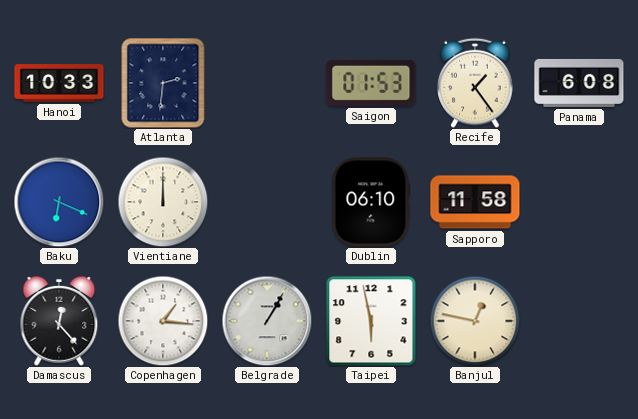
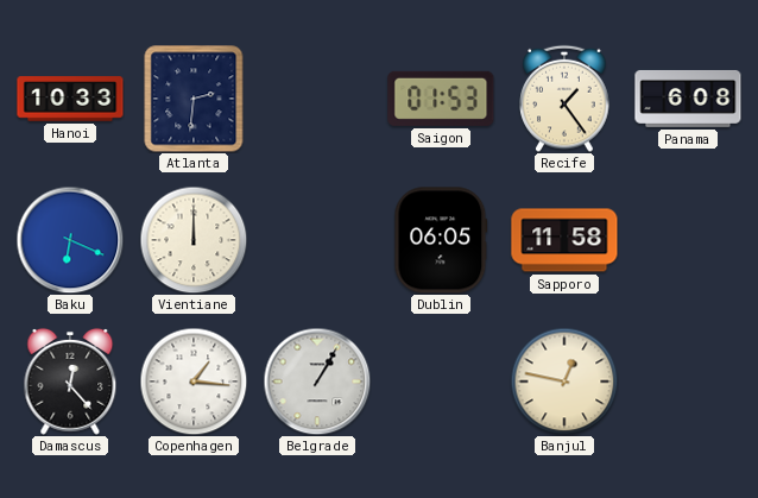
Dublin: 06:10 -> 06:05
Taipei: 5:58 -> none
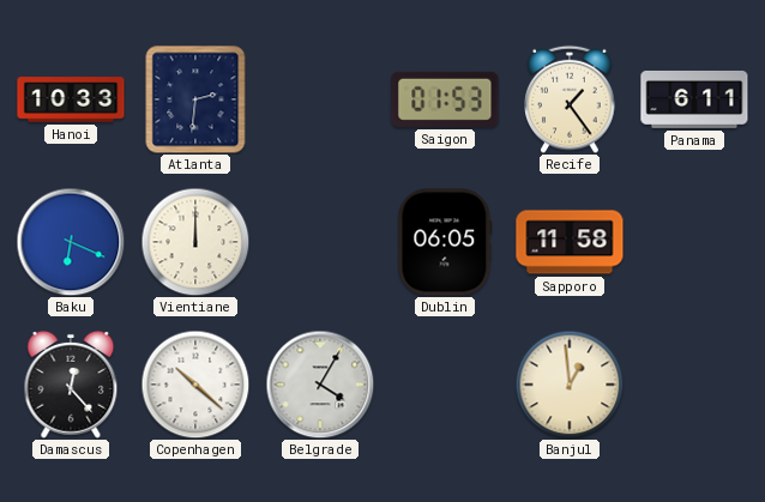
Panama: 6:08 -> 6:11
Copenhagen: 1:16 -> 10:22
Belgrade: 1:05 -> 4:05
Banjul: 12:47 -> 12:59
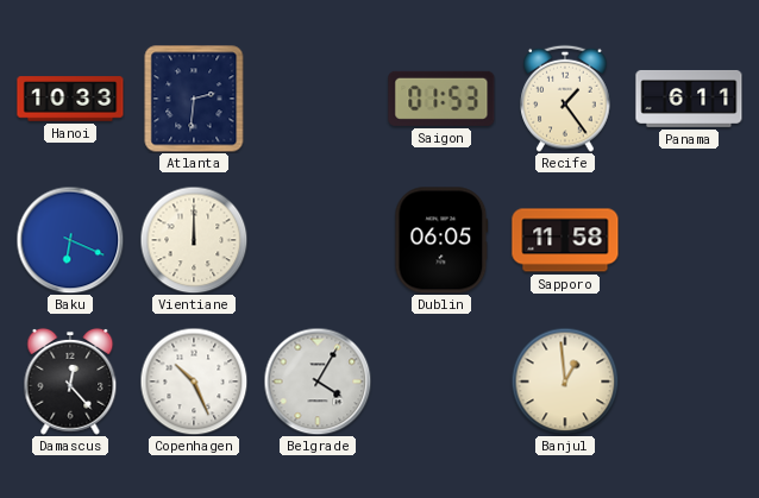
Copenhagen: 10:22 -> 10:26
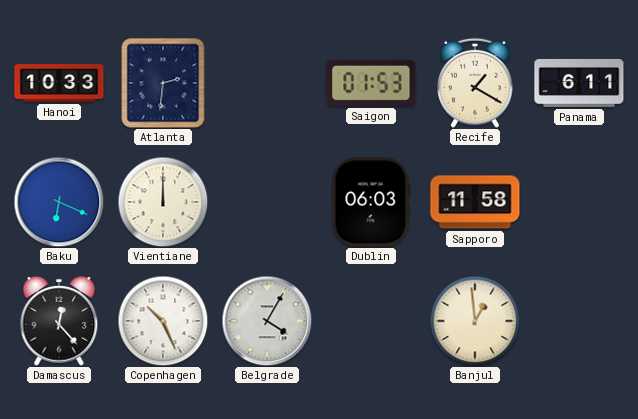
Recife: 1:24 -> 1:20
Dublin: 06:05 -> 06:03
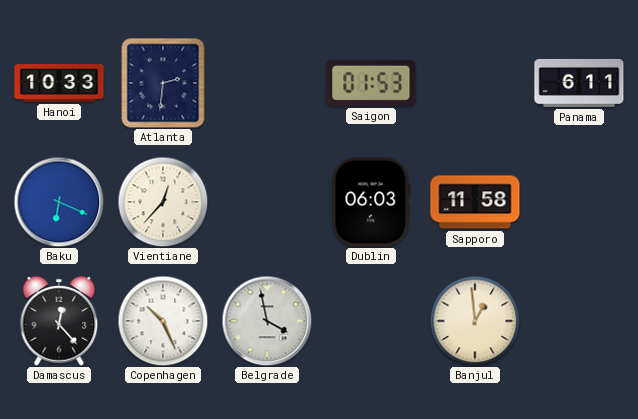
Recife: 1:20 -> none
Vientiane: 12:00 -> 12:37
Belgrade: 4:05 -> 3:58
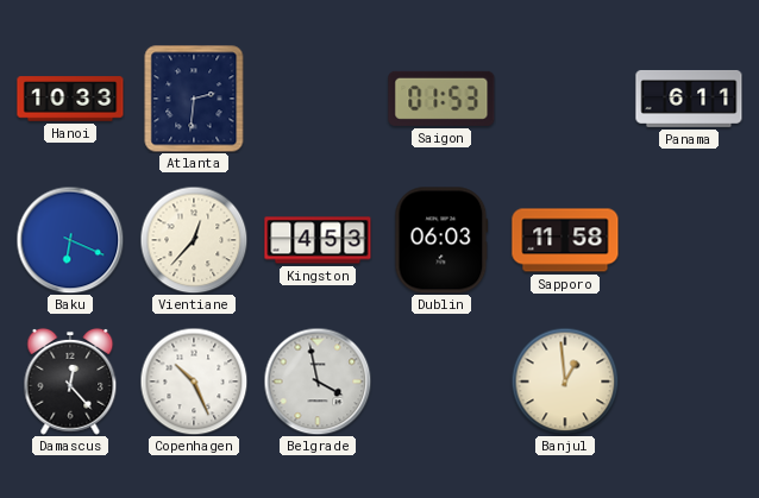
Kingston: none -> 4:53
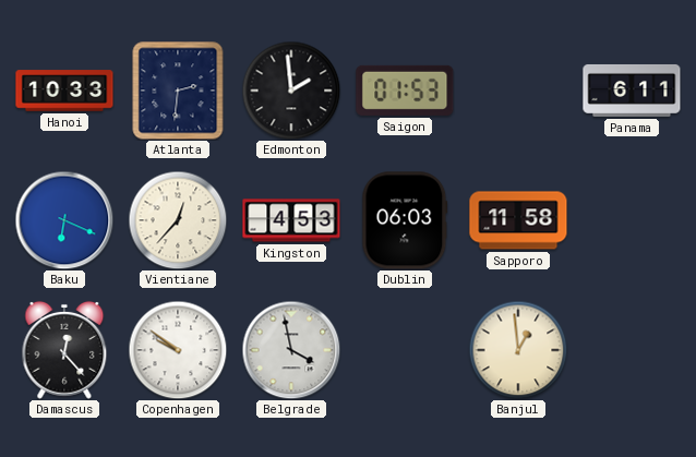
Edmonton: none -> 1:59
Copenhagen: 10:26 -> 9:51
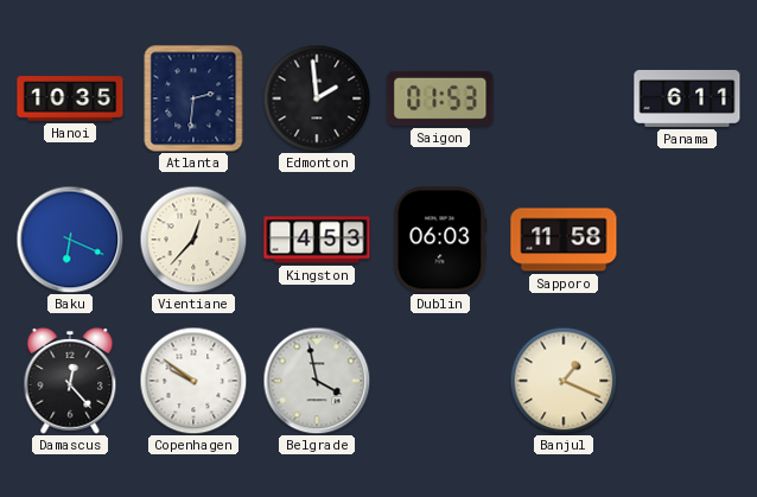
Hanoi: 10:33 -> 10:35
Banjul: 12:59 -> 1:19
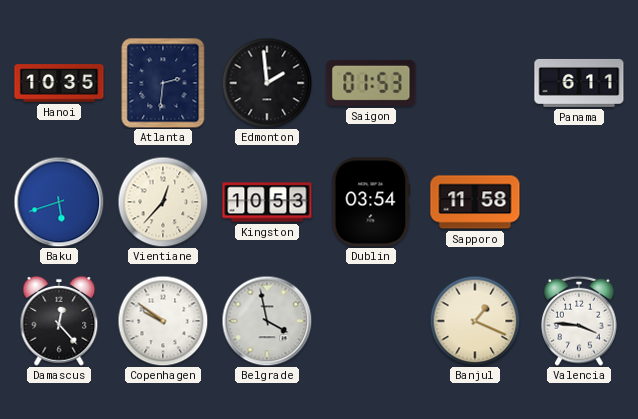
Baku: 6:19 -> 5:42
Kingston: 4:53 -> 10:53
Dublin: 06:03 -> 03:54
Valencia: none -> 3:46
